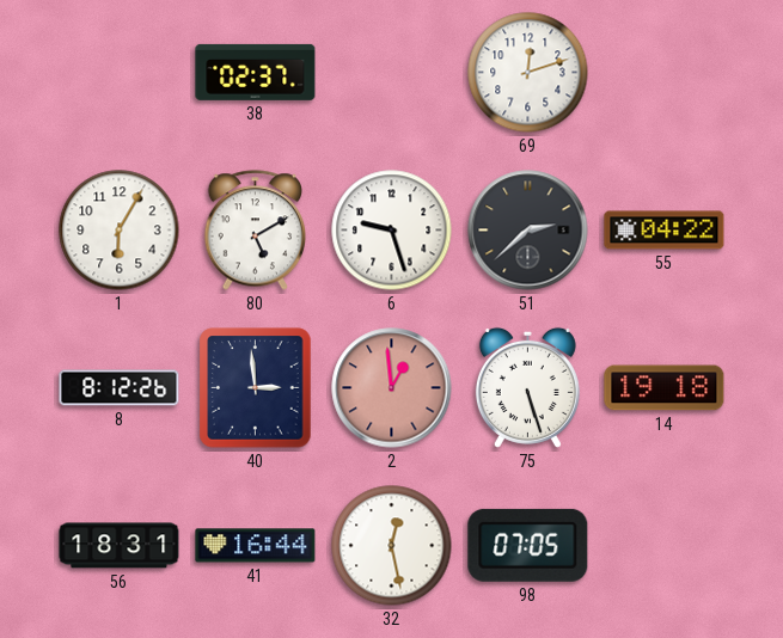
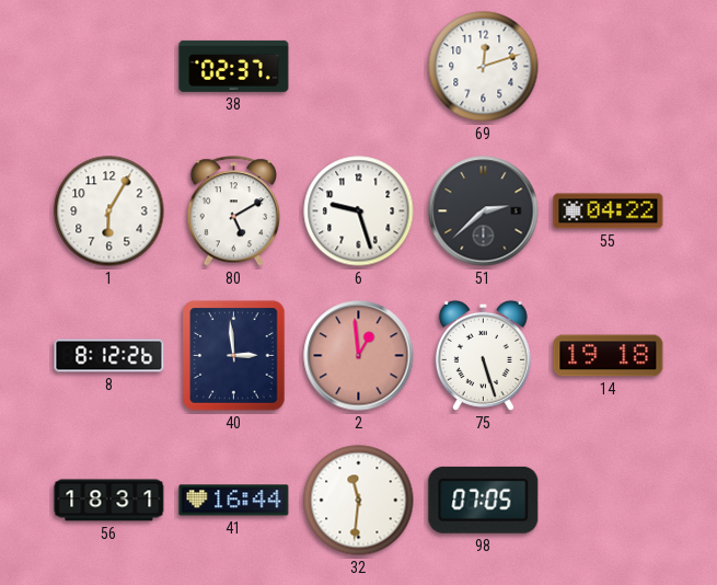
32: 12:28 -> 11:31
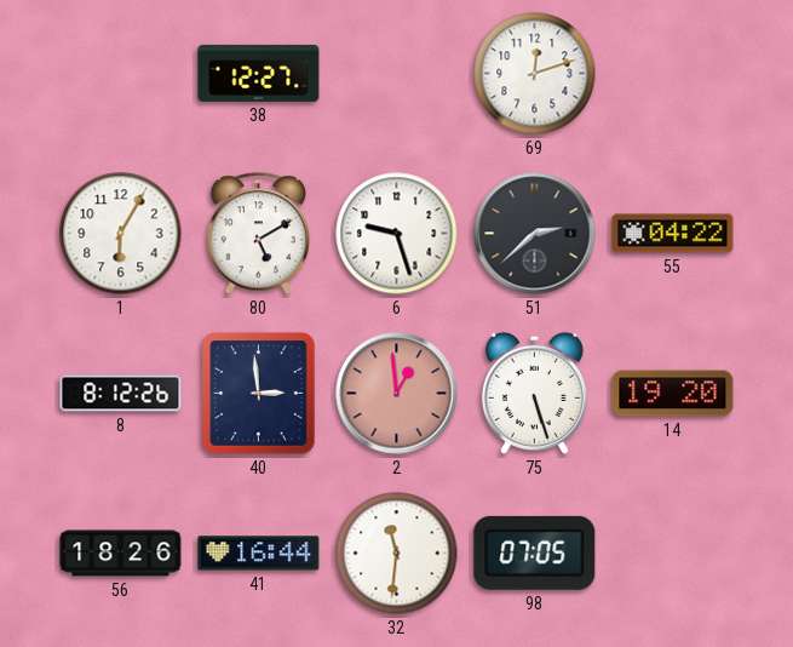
38: 02:37 -> 12:27
14: 19:18 -> 19:20
56: 18:31 -> 18:26
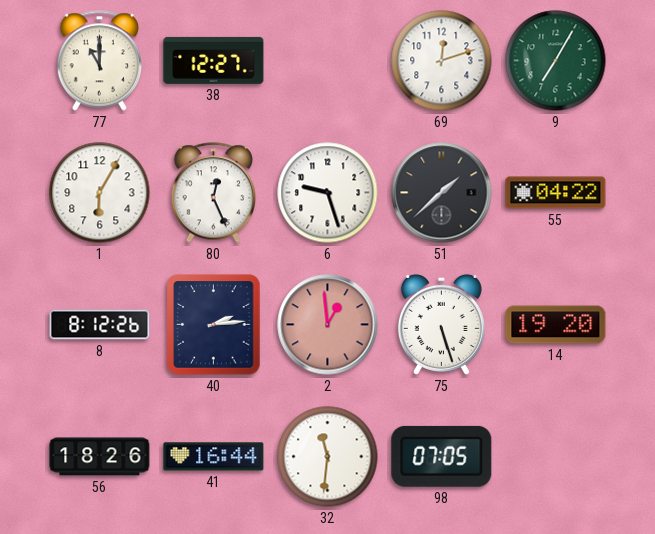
77: none -> 11:00
9: none -> 7:05
80: 5:10 -> 12:26
51: 2:38 -> 1:38
40: 2:59 -> 2:14
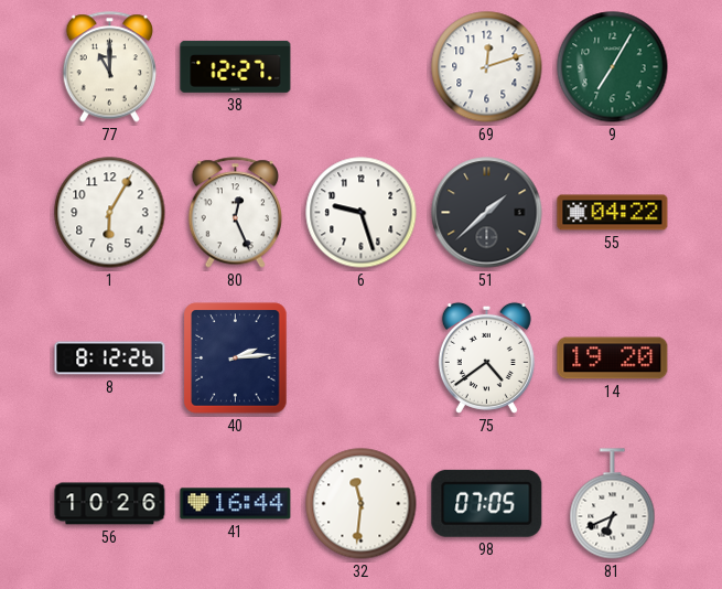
2: 12:59 -> none
75: 5:27 -> 4:39
56: 18:26 -> 10:26
81: none -> 6:41
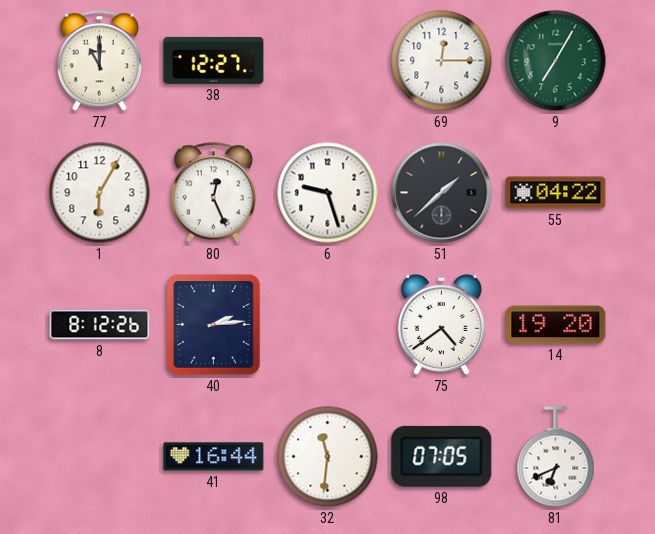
69: 12:12 -> 12:15
56: 10:26 -> none
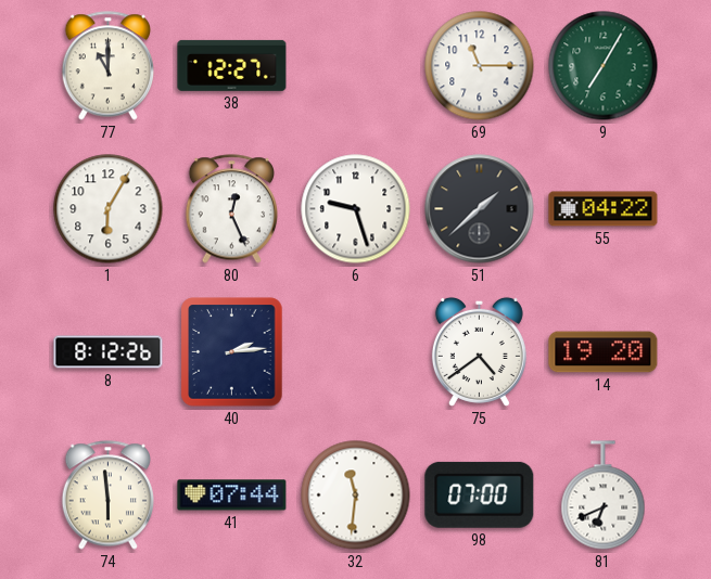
69: 12:15 -> 11:15
74: none -> 5:59
41: 16:44 -> 07:44
98: 07:05 -> 07:00
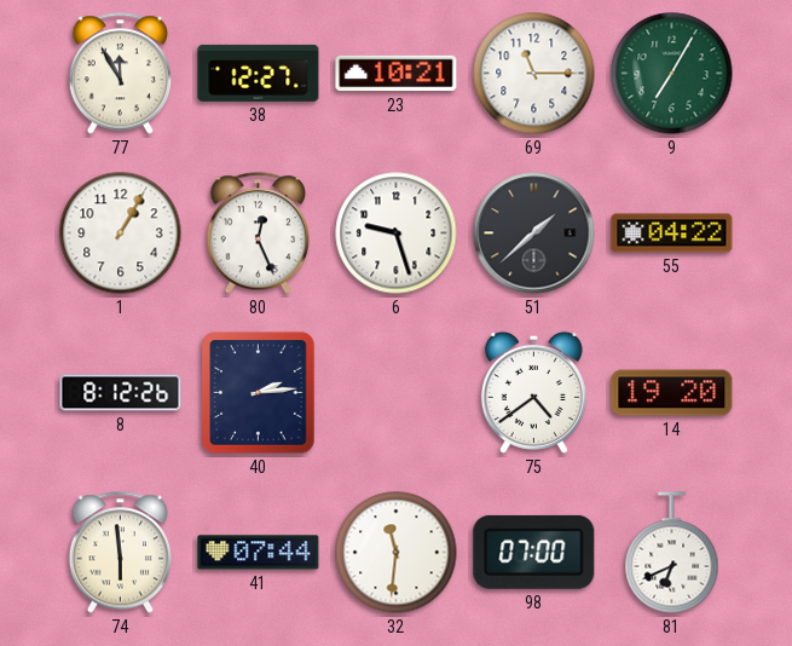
77: 11:00 -> 11:55
23: none -> 10:21
1: 6:05 -> 1:05
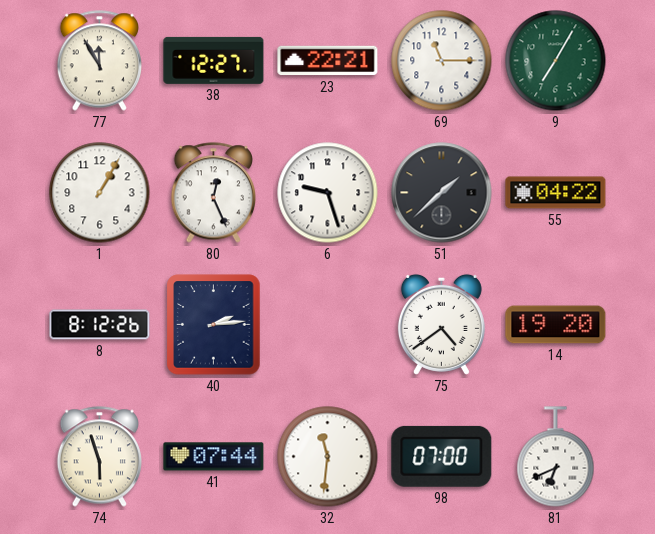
23: 10:21 -> 22:21
74: 5:59 -> 5:57
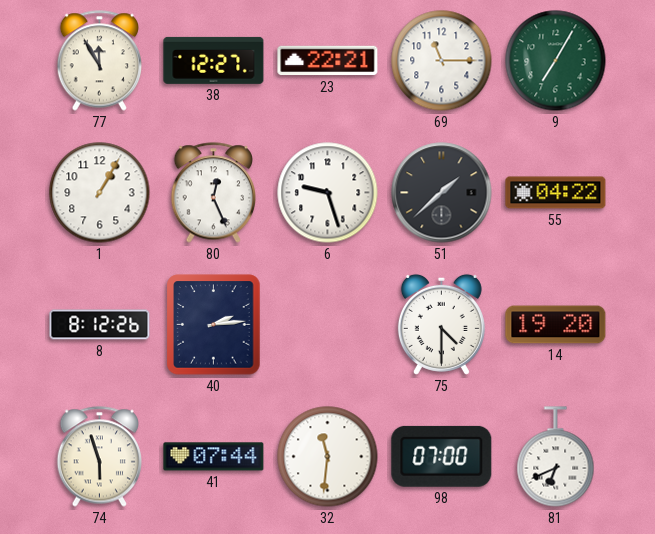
75: 4:39 -> 4:30
